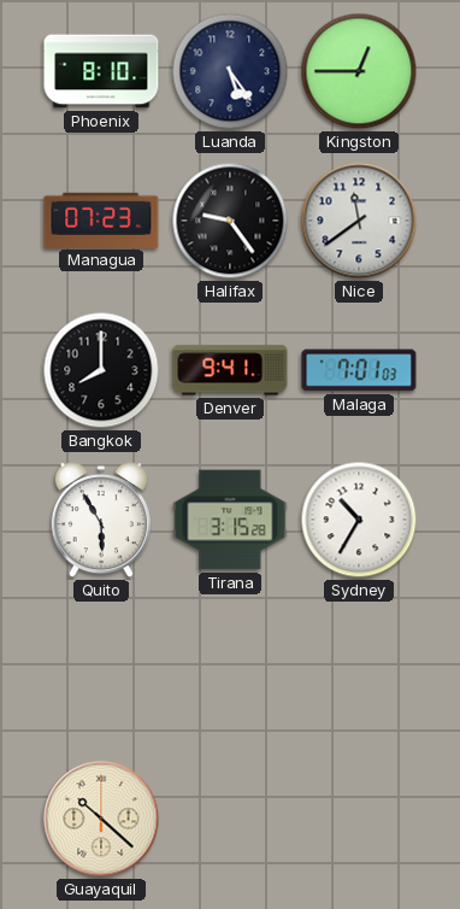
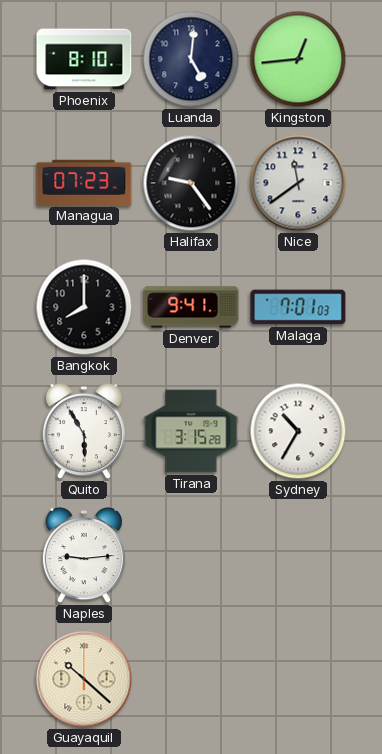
Luanda: 5:24 -> 5:01
Kingston: 12:45 -> 12:44
Naples: none -> 9:14
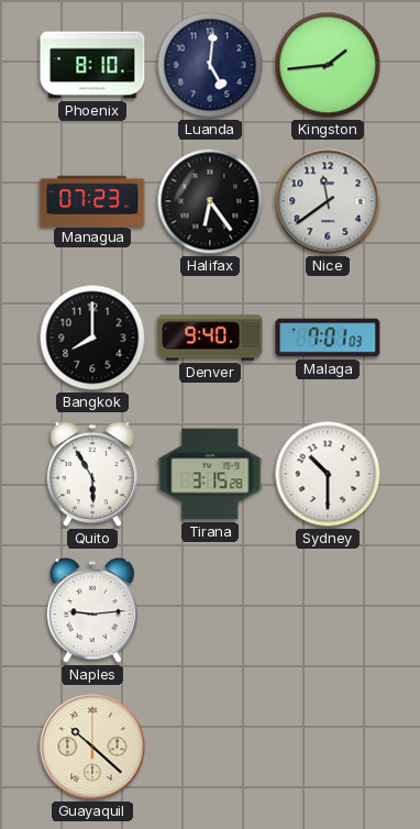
Kingston: 12:44 -> 1:44
Halifax: 9:24 -> 6:24
Denver: 9:41 -> 9:40
Sydney: 10:35 -> 10:30
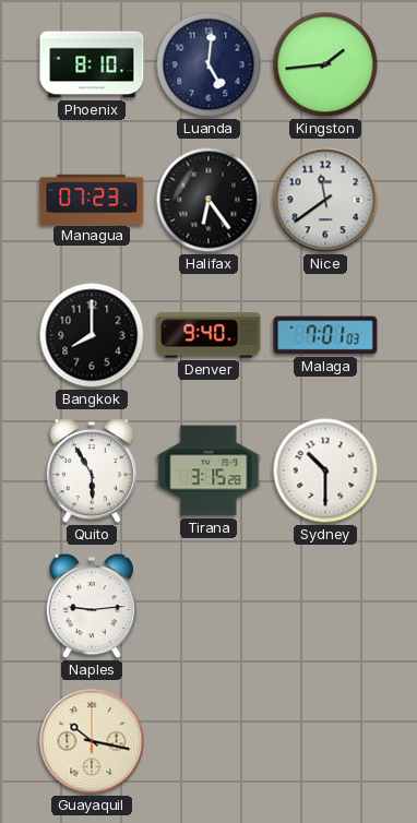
Guayaquil: 10:22 -> 10:17
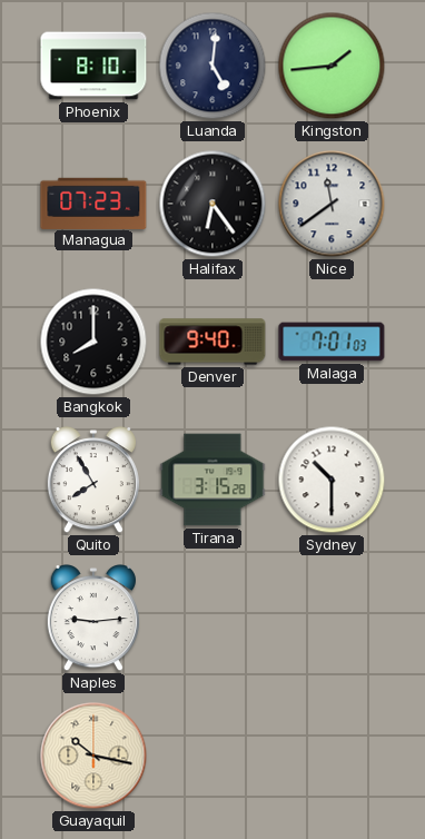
Quito: 5:55 -> 7:55
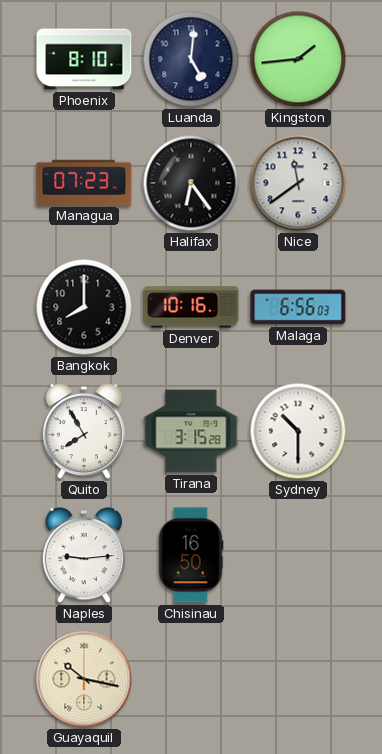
Denver: 9:40 -> 10:16
Malaga: 7:01 -> 6:56
Chisinau: none -> 16:50
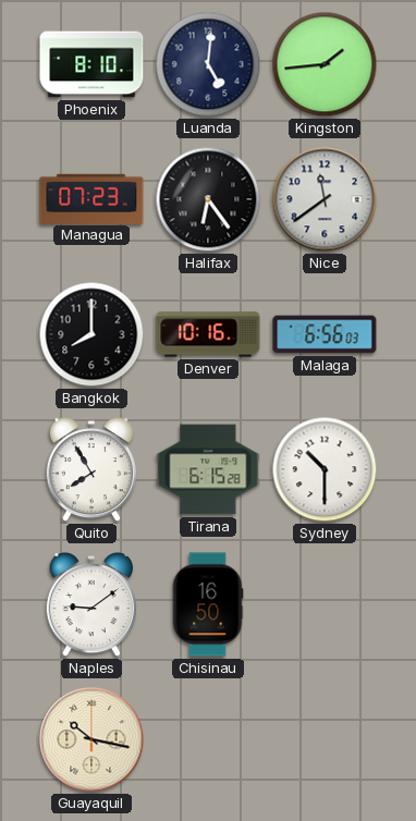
Tirana: 3:15 -> 6:15
Naples: 9:14 -> 9:09
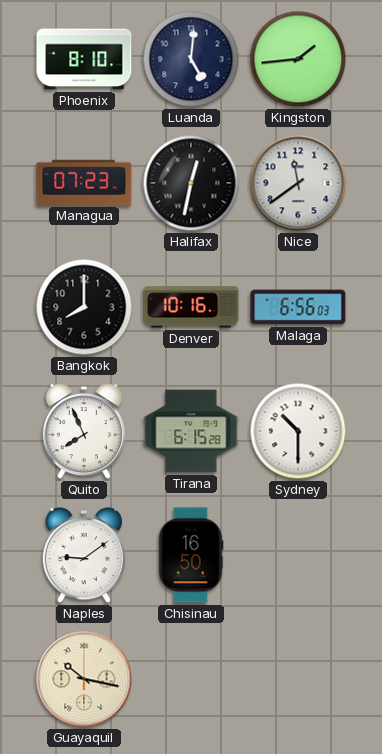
Halifax: 6:24 -> 12:32
Quito: 7:55 -> 7:56
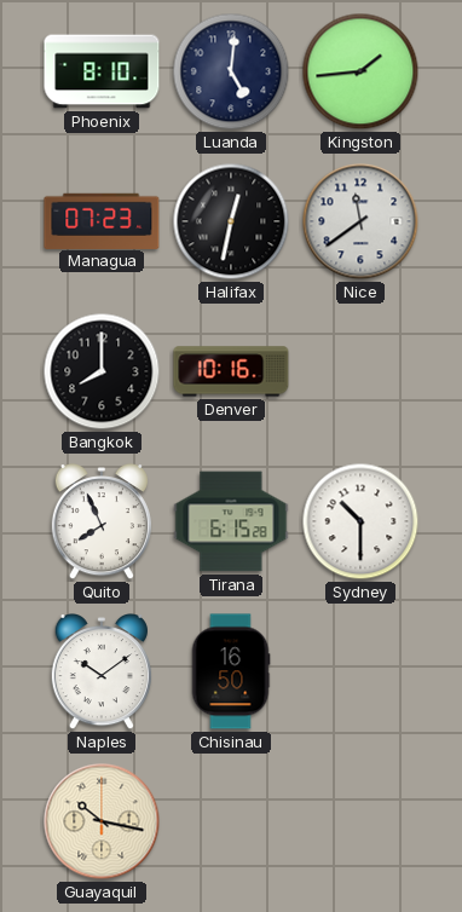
Malaga: 6:56 -> none
Naples: 9:09 -> 10:09
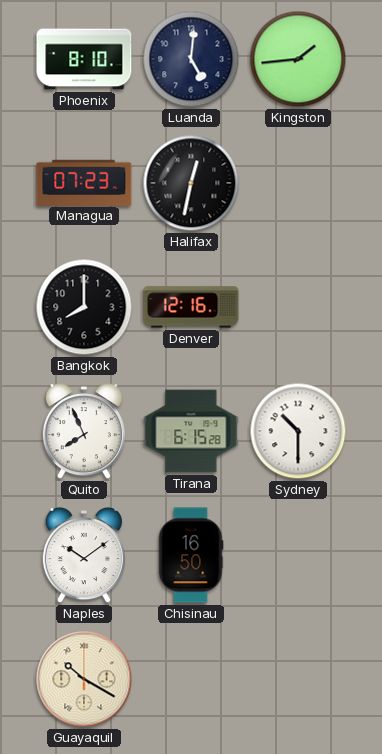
Nice: 11:39 -> none
Denver: 10:16 -> 12:16
Guayaquil: 10:17 -> 10:20
